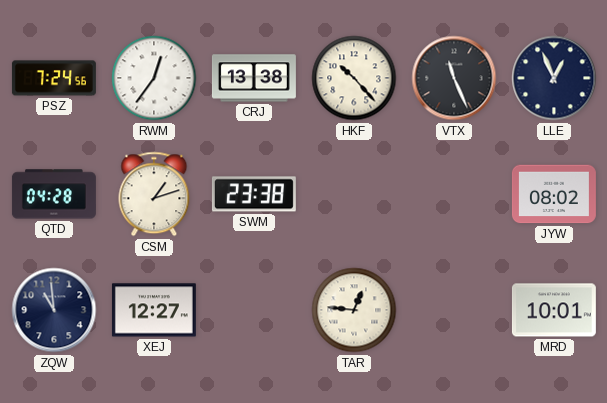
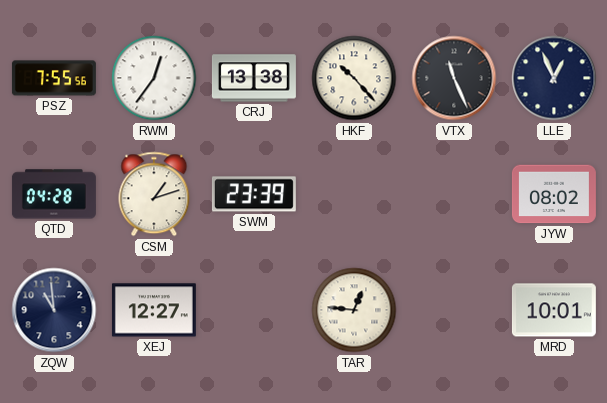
PSZ: 7:24 -> 7:55
SWM: 23:38 -> 23:39
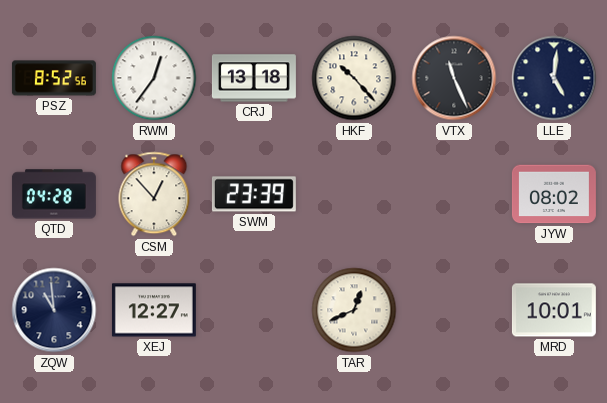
PSZ: 7:55 -> 8:52
CRJ: 13:38 -> 13:18
LLE: 12:56 -> 5:01
CSM: 1:12 -> 12:53
TAR: 12:46 -> 12:41
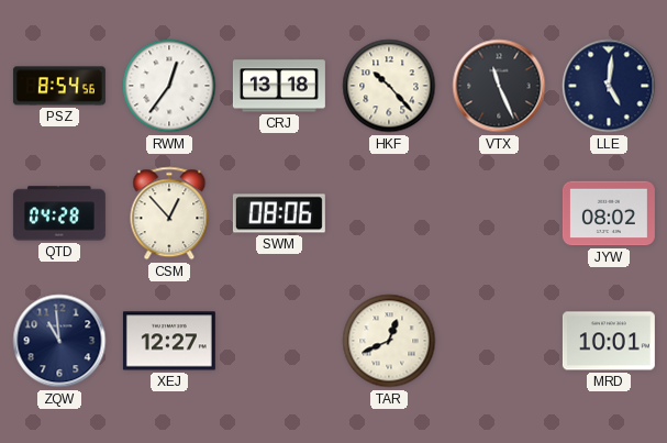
PSZ: 8:52 -> 8:54
SWM: 23:39 -> 08:06
